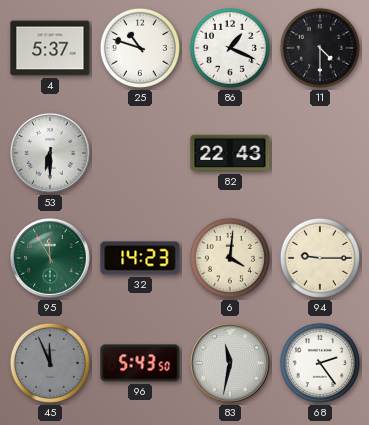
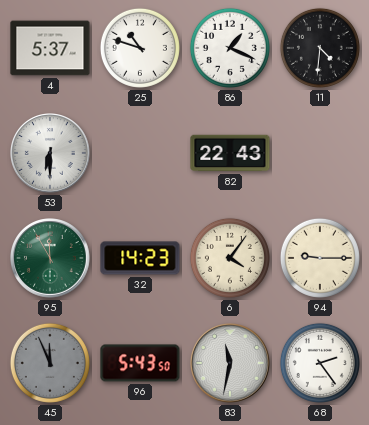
11: 4:30 -> 4:31
6: 4:01 -> 4:06
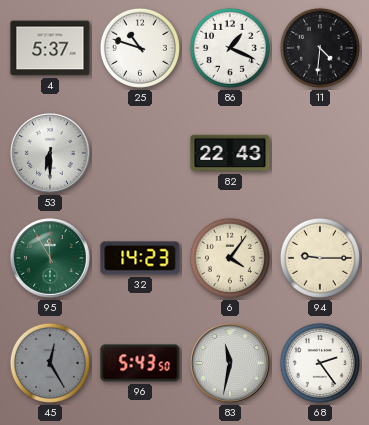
45: 11:56 -> 12:25
